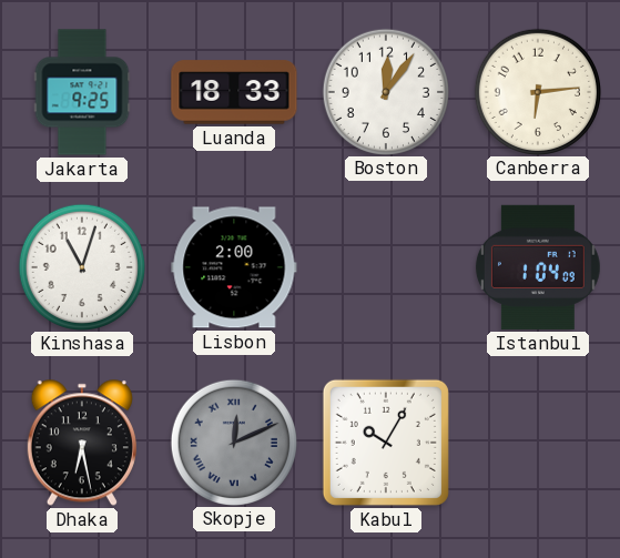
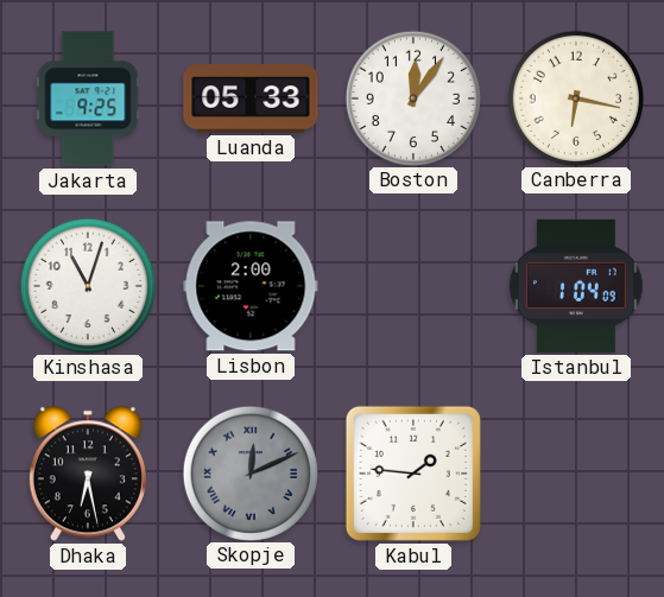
Luanda: 18:33 -> 05:33
Canberra: 6:14 -> 6:17
Kabul: 10:05 -> 1:46
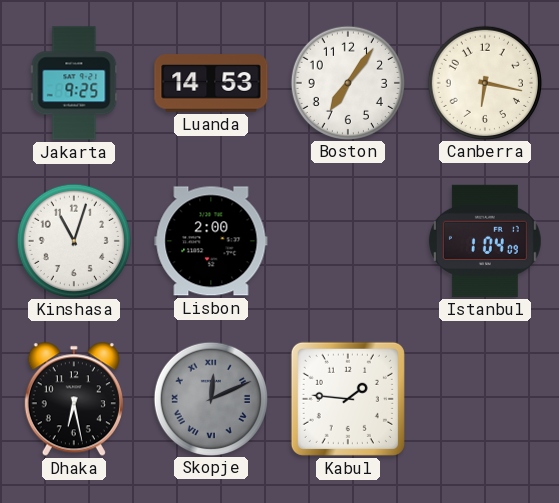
Luanda: 05:33 -> 14:53
Boston: 12:06 -> 7:06
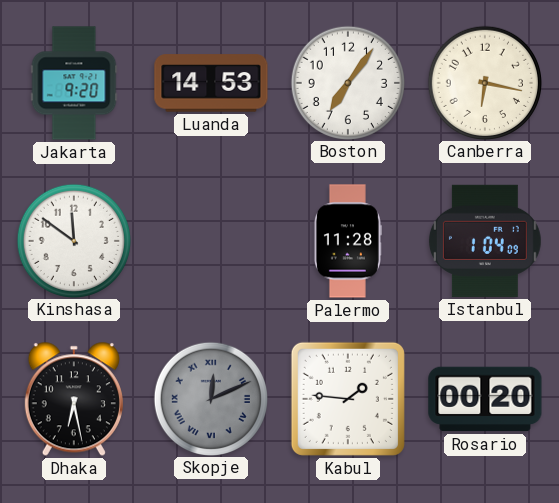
Jakarta: 9:25 -> 9:20
Kinshasa: 11:03 -> 11:51
Lisbon: 2:00 -> none
Palermo: none -> 11:28
Rosario: none -> 00:20
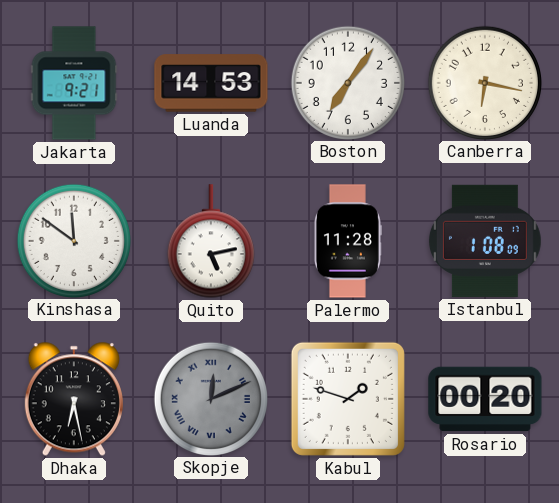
Jakarta: 9:20 -> 9:21
Quito: none -> 5:13
Istanbul: 1:04 -> 1:08
Kabul: 1:46 -> 1:48
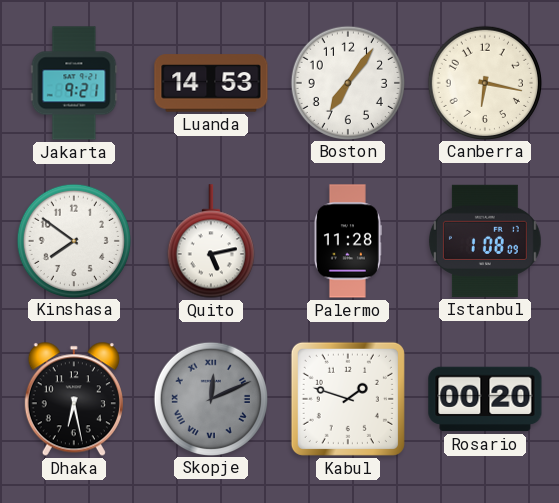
Kinshasa: 11:51 -> 7:51
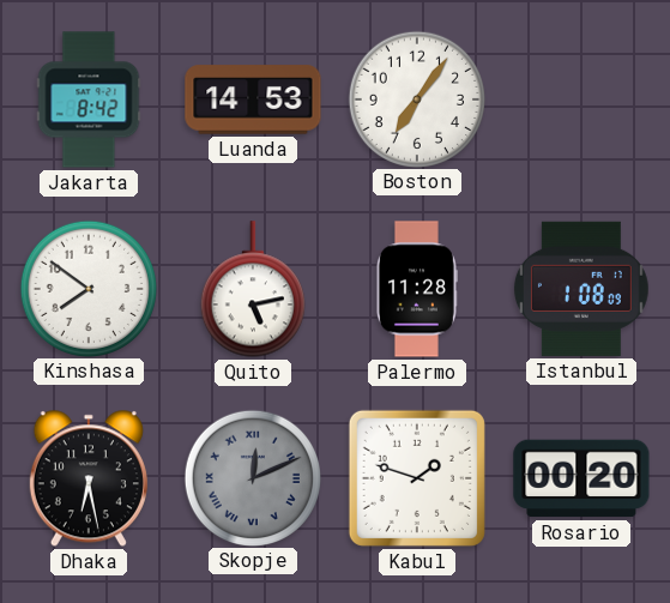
Jakarta: 9:21 -> 8:42
Canberra: 6:17 -> none
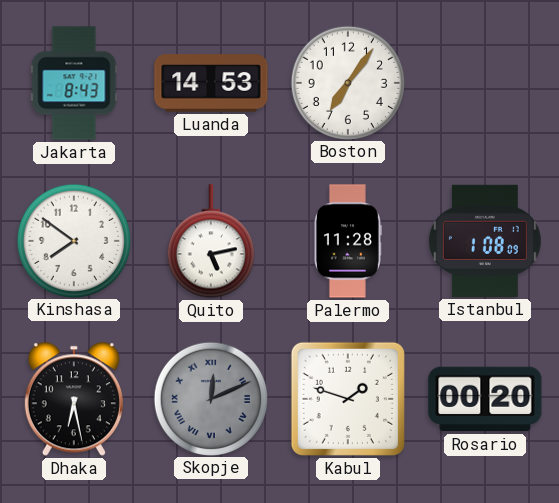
Jakarta: 8:42 -> 8:43
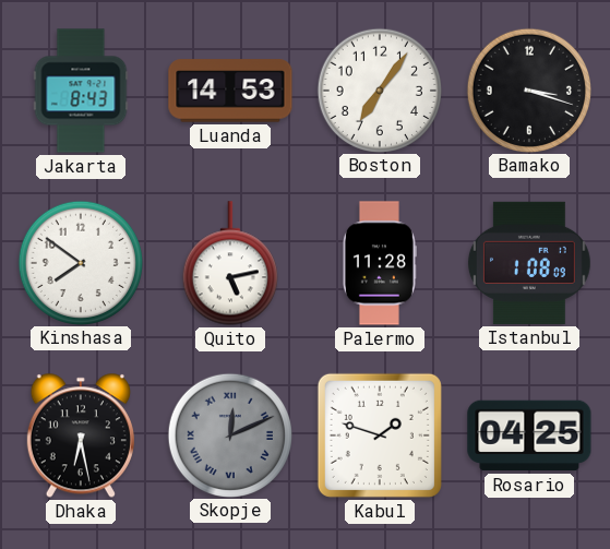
Bamako: none -> 3:18
Rosario: 00:20 -> 04:25
